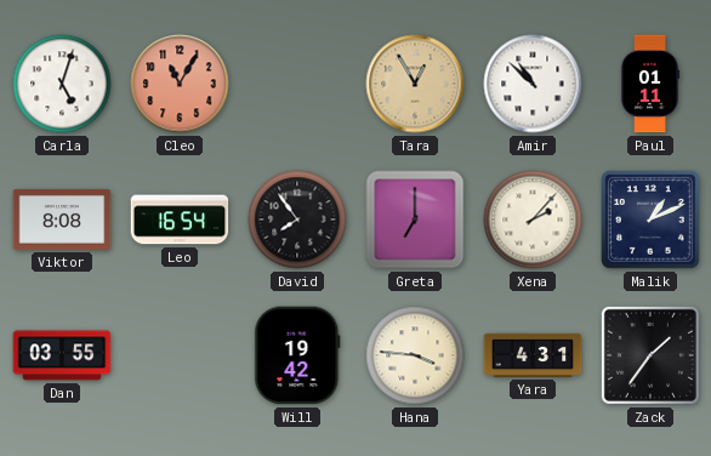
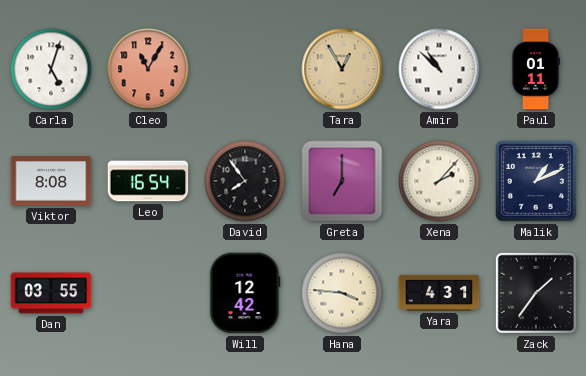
Will: 19:42 -> 12:42
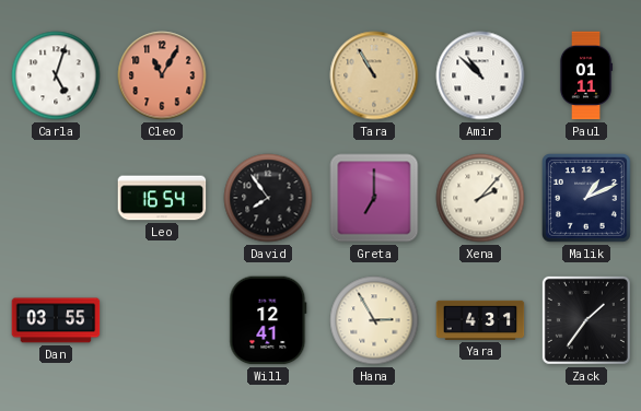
Tara: 12:55 -> 10:55
Viktor: 8:08 -> none
Will: 12:42 -> 12:41
Hana: 3:46 -> 2:55
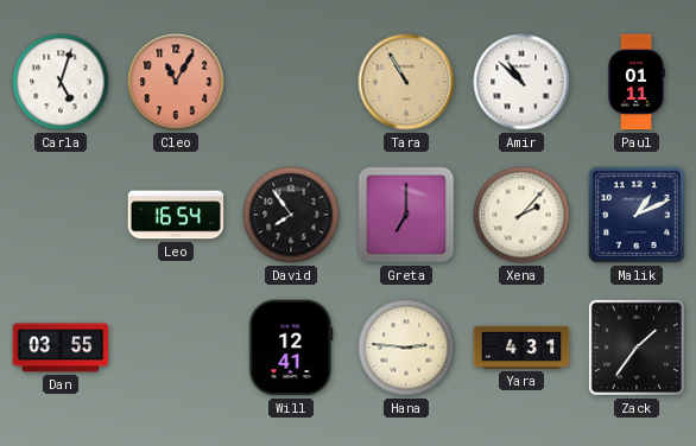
Hana: 2:55 -> 2:46
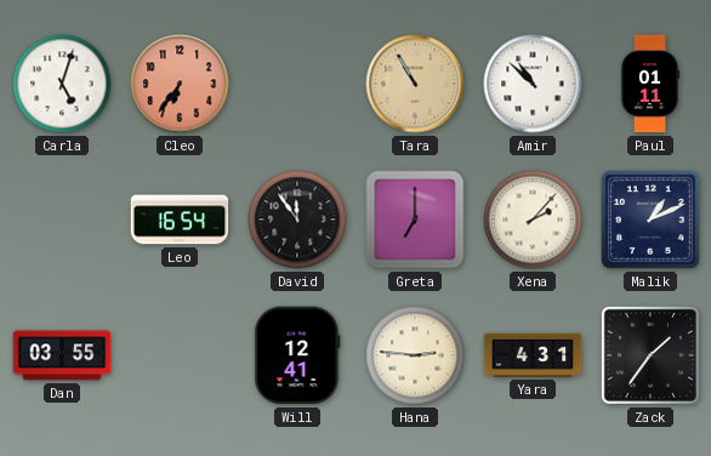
Cleo: 11:05 -> 6:36
David: 7:54 -> 11:54
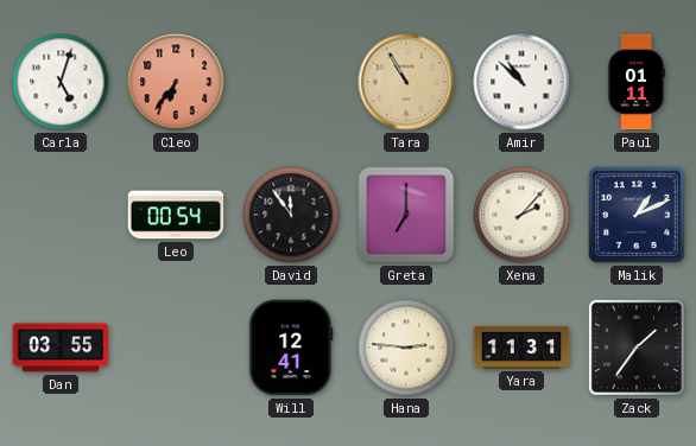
Leo: 16:54 -> 00:54
Yara: 4:31 -> 11:31
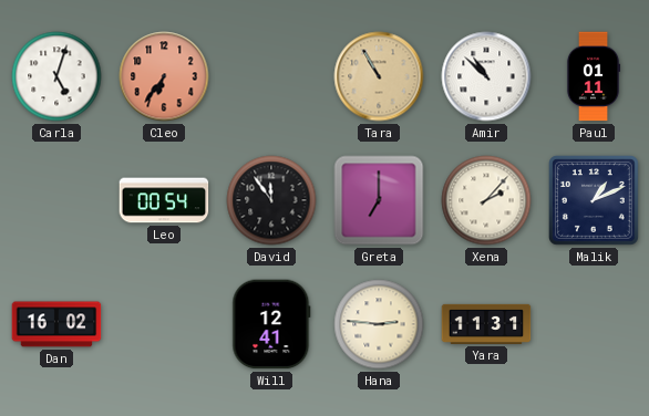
Dan: 03:55 -> 16:02
Zack: 1:36 -> none
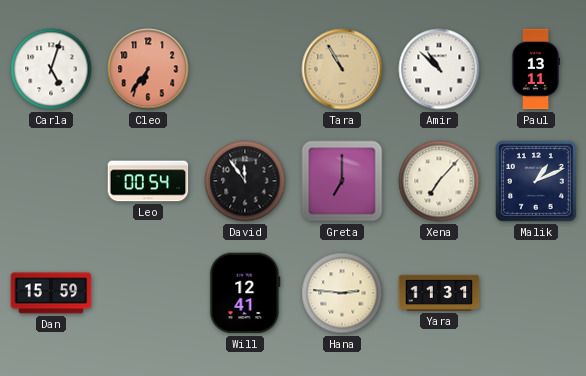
Paul: 01:11 -> 13:11
Xena: 2:07 -> 7:07
Dan: 16:02 -> 15:59
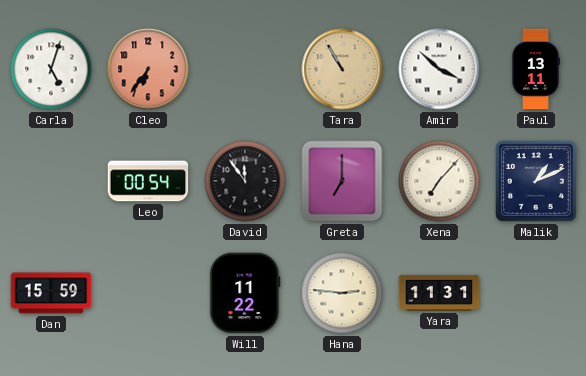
Amir: 10:52 -> 3:52
Will: 12:41 -> 11:22
